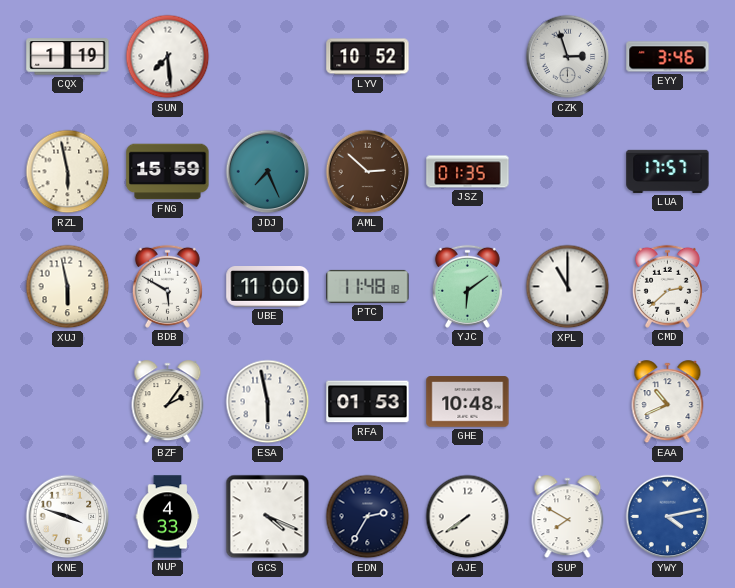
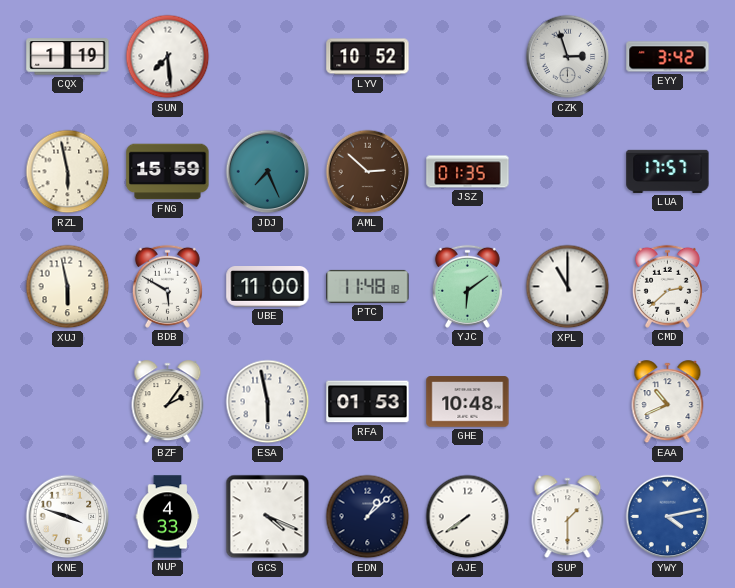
EYY: 3:46 -> 3:42
EDN: 2:35 -> 1:08
SUP: 7:50 -> 1:30
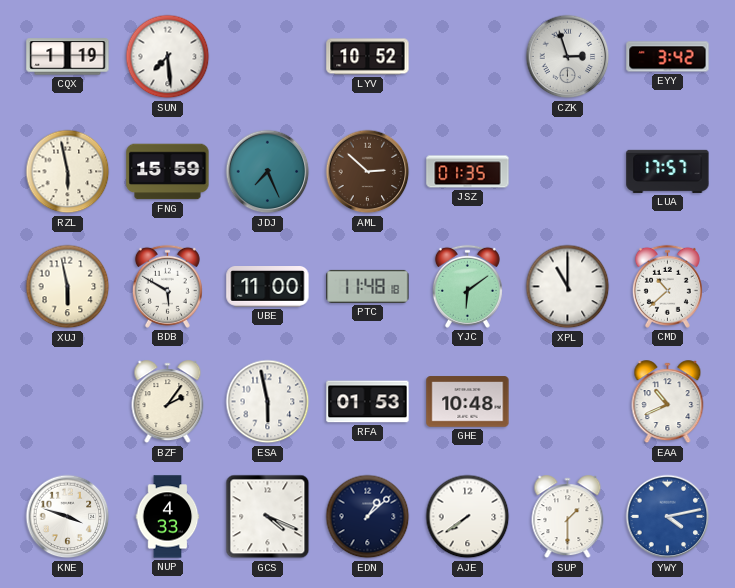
CMD: 2:38 -> 10:38
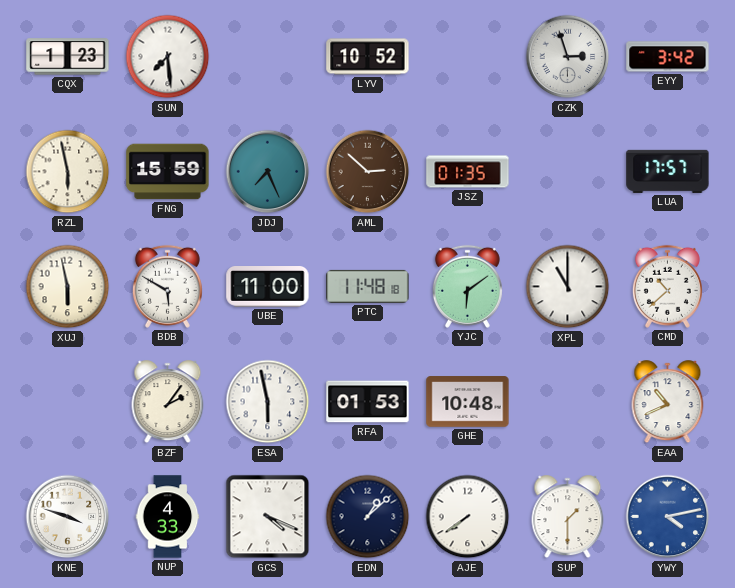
CQX: 1:19 -> 1:23
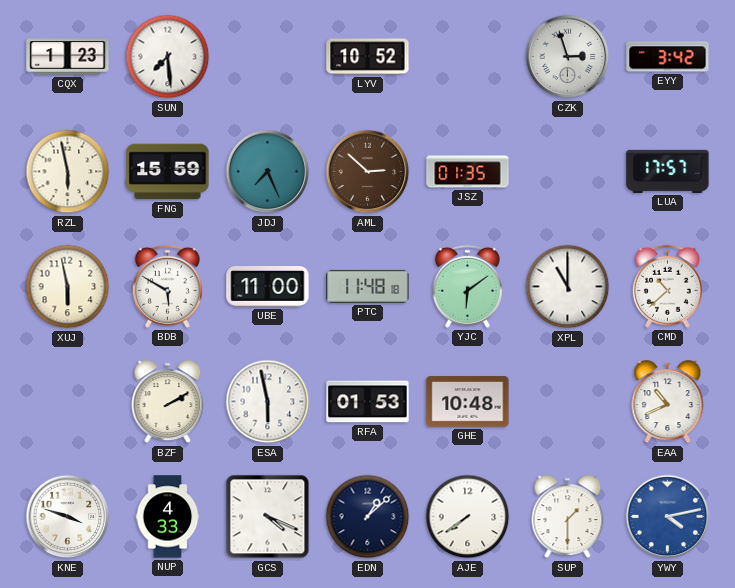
BZF: 2:06 -> 2:10
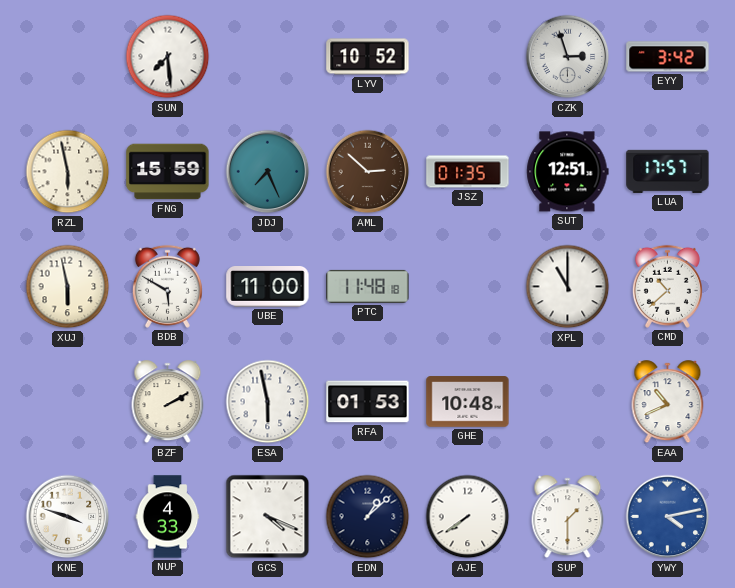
CQX: 1:23 -> none
SUT: none -> 12:51
YJC: 6:09 -> none
